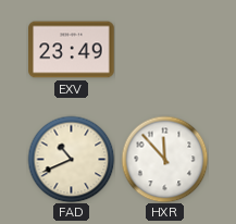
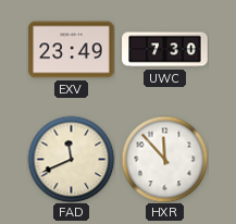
UWC: none -> 7:30
FAD: 10:41 -> 11:41
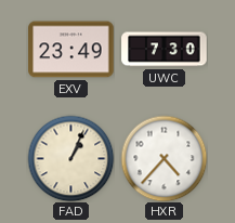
FAD: 11:41 -> 1:04
HXR: 11:53 -> 4:37
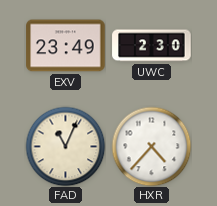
UWC: 7:30 -> 2:30
FAD: 1:04 -> 11:04
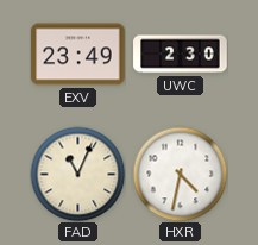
HXR: 4:37 -> 4:32
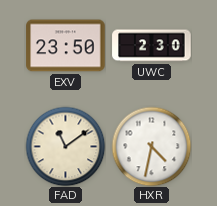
EXV: 23:49 -> 23:50
FAD: 11:04 -> 11:09
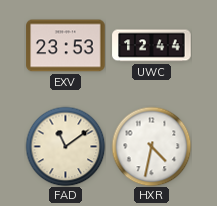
EXV: 23:50 -> 23:53
UWC: 2:30 -> 12:44
